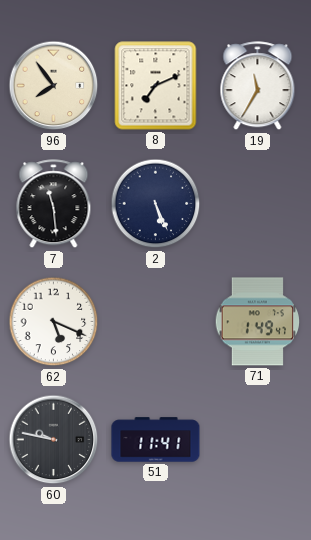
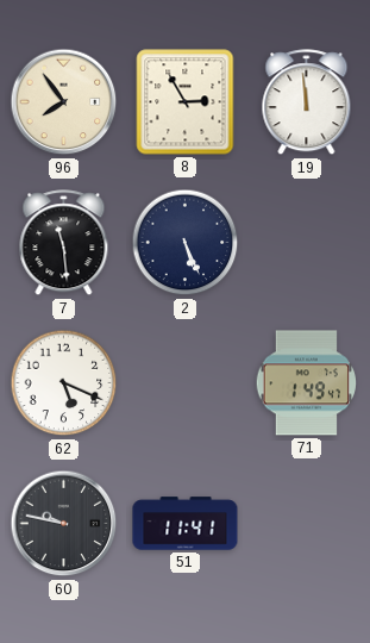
8: 7:11 -> 2:55
19: 11:35 -> 11:59
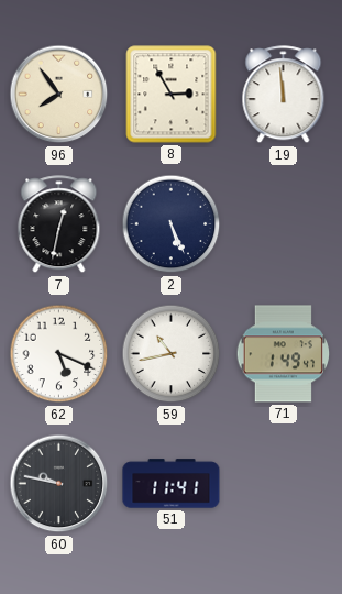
7: 11:29 -> 12:32
59: none -> 10:43
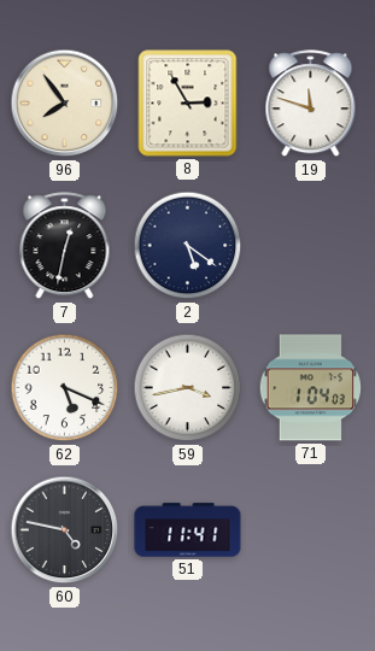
19: 11:59 -> 11:48
2: 5:26 -> 5:21
59: 10:43 -> 3:43
71: 1:49 -> 1:04
60: 9:47 -> 4:47
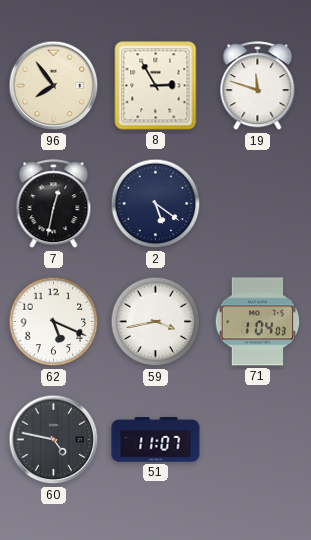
51: 11:41 -> 11:07
